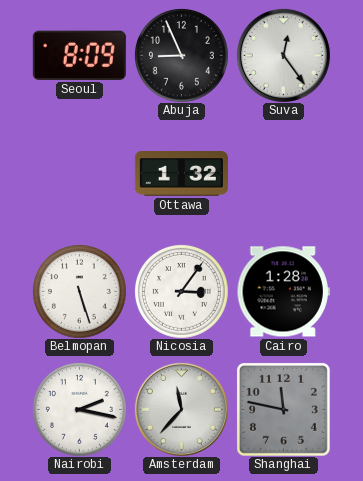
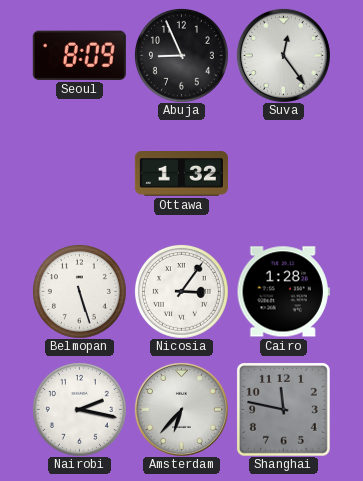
Amsterdam: 11:37 -> 6:37
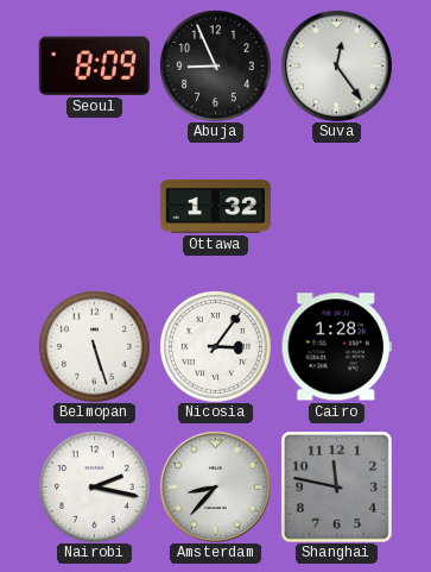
Amsterdam: 6:37 -> 8:37
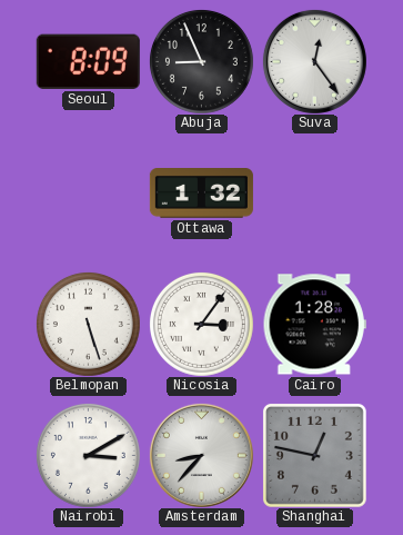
Nairobi: 2:17 -> 3:10
Shanghai: 11:47 -> 12:47
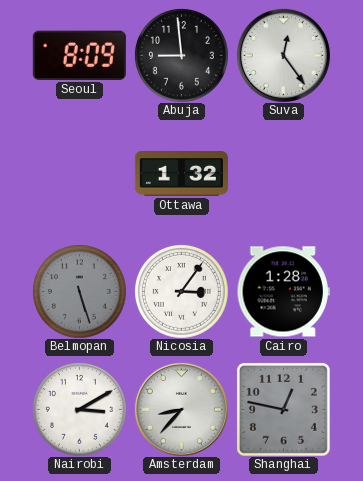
Abuja: 8:56 -> 8:59
Belmopan dial: white -> grey
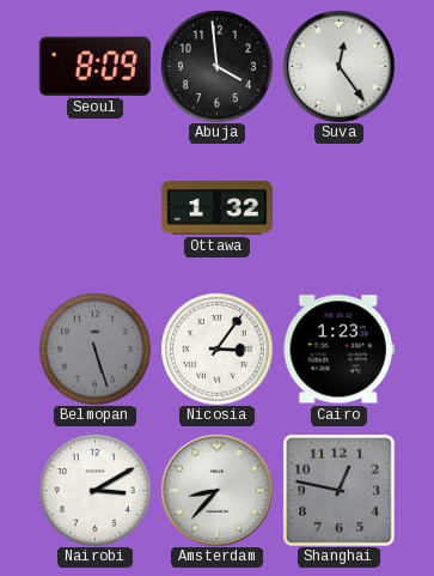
Abuja: 8:59 -> 3:59
Cairo: 1:28 -> 1:23
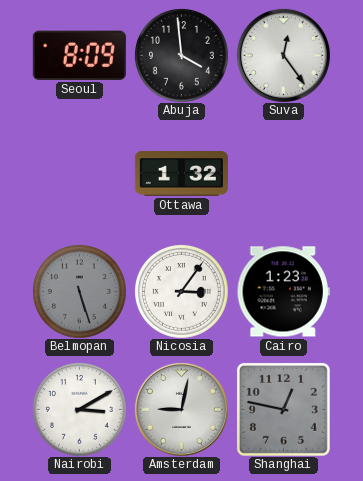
Amsterdam: 8:37 -> 9:02
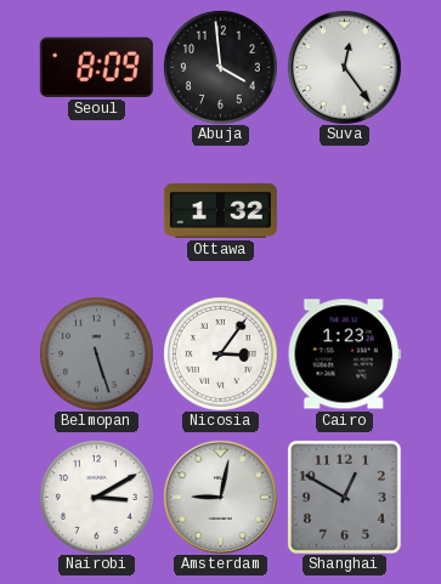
Shanghai: 12:47 -> 12:50
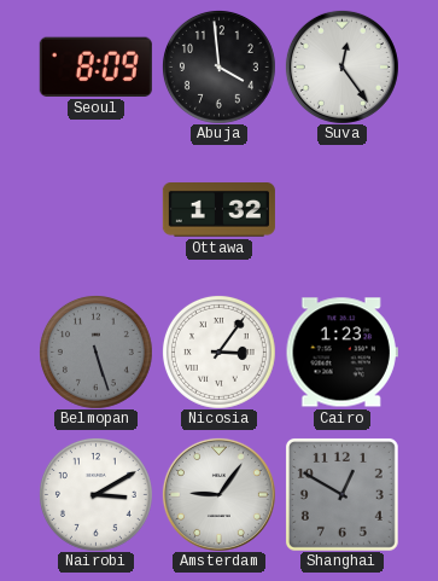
Amsterdam: 9:02 -> 9:06
